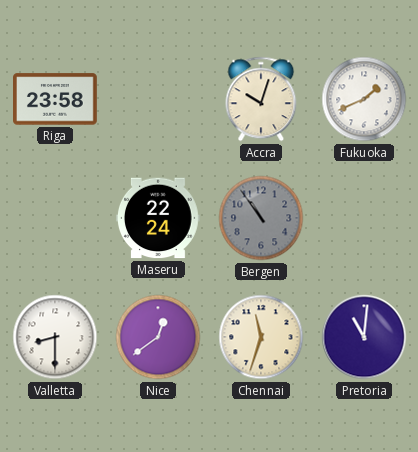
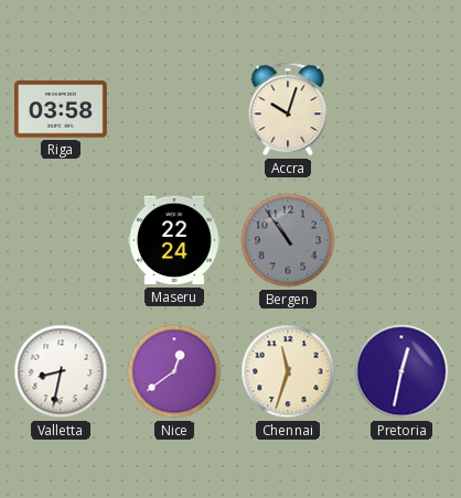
Riga: 23:58 -> 03:58
Fukuoka: 1:41 -> none
Valletta: 8:30 -> 8:32
Pretoria: 11:01 -> 12:32
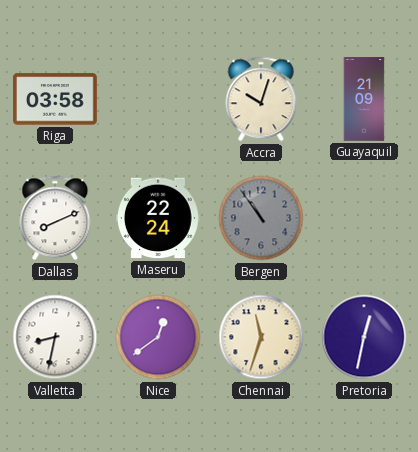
Guayaquil: none -> 21:09
Dallas: none -> 8:11
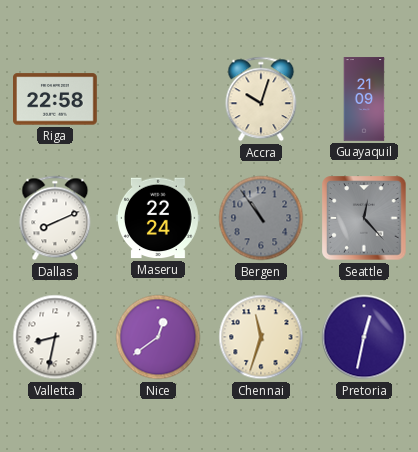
Riga: 03:58 -> 22:58
Seattle: none -> 12:23
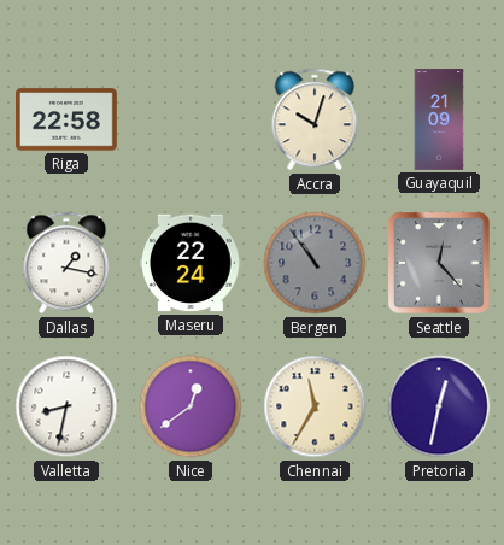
Dallas: 8:11 -> 1:17
Chennai: 11:33 -> 11:35
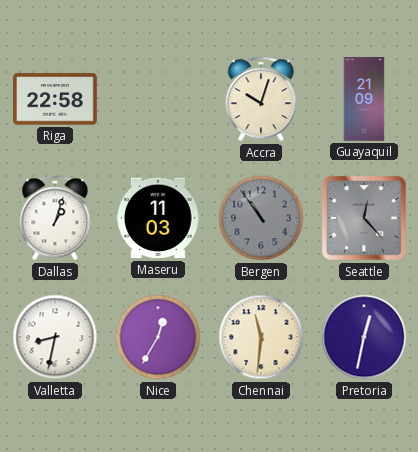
Dallas: 1:17 -> 1:03
Maseru: 22:24 -> 11:03
Nice: 12:39 -> 12:35
Chennai: 11:35 -> 11:31
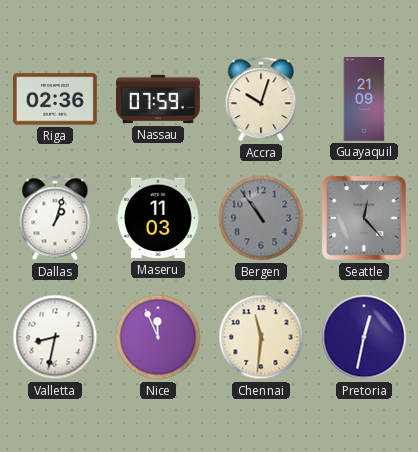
Riga: 22:58 -> 02:36
Nassau: none -> 07:59
Nice: 12:35 -> 11:56
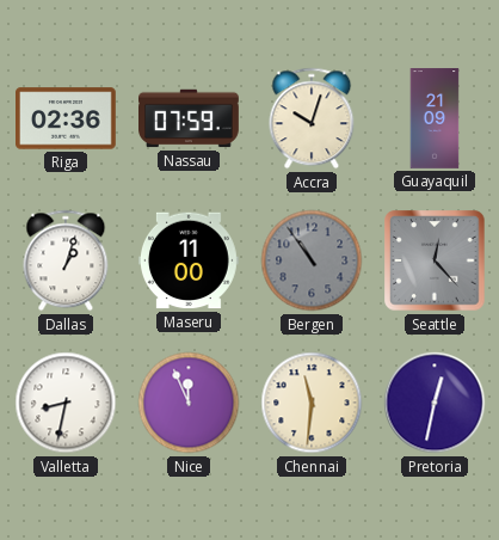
Maseru: 11:03 -> 11:00
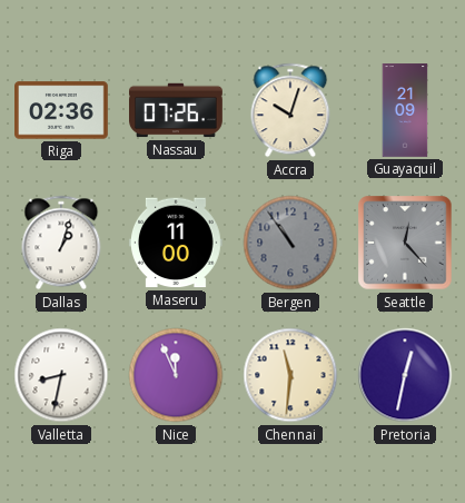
Nassau: 07:59 -> 07:26
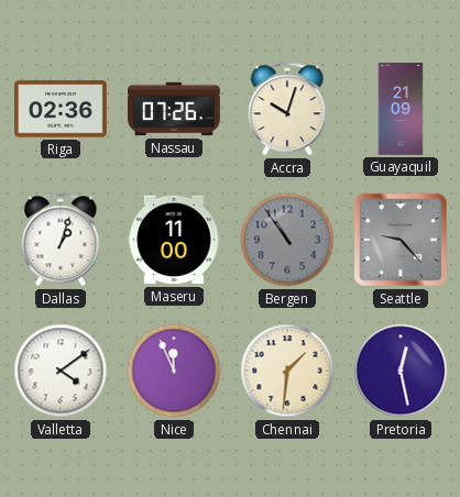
Seattle: 12:23 -> 9:23
Valletta: 8:32 -> 4:09
Chennai: 11:31 -> 1:31
Pretoria: 12:32 -> 12:28
